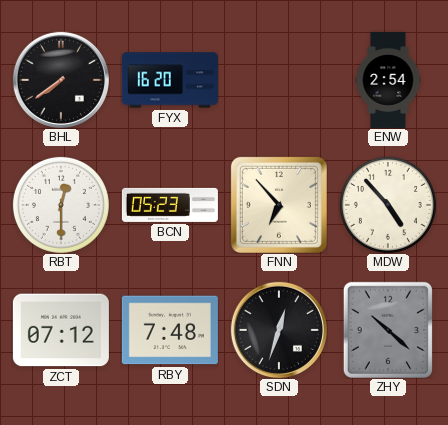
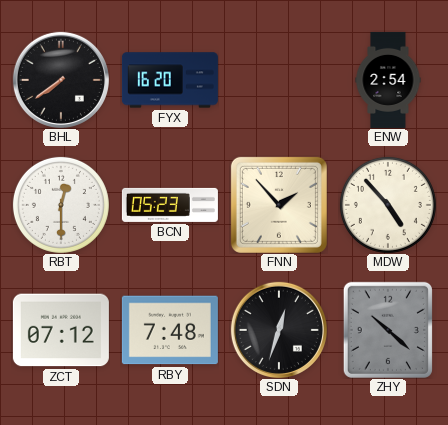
FNN: 6:53 -> 1:53
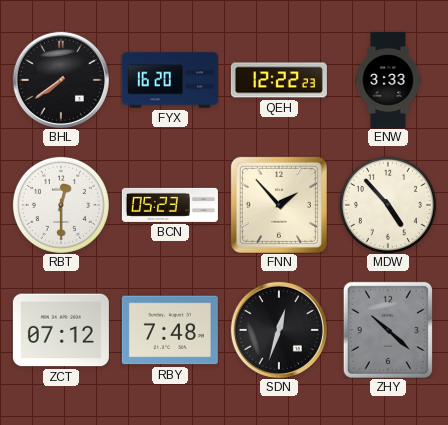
QEH: none -> 12:22
ENW: 2:54 -> 3:33
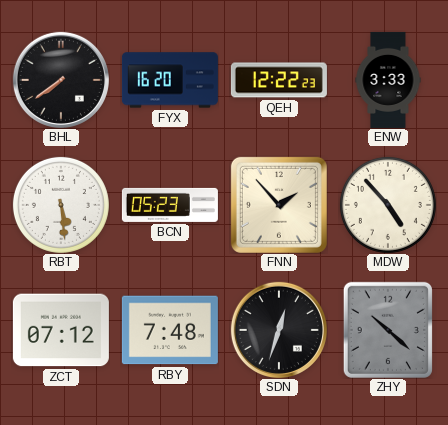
RBT: 12:30 -> 5:29
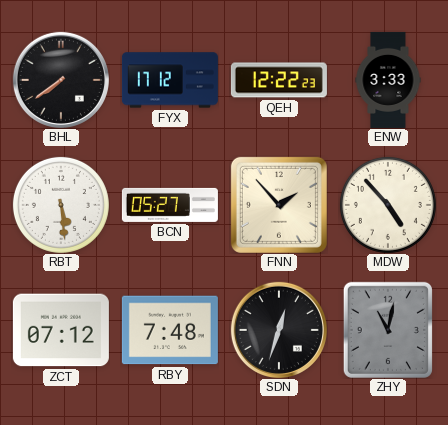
FYX: 16:20 -> 17:12
BCN: 05:23 -> 05:27
ZHY: 10:22 -> 11:02
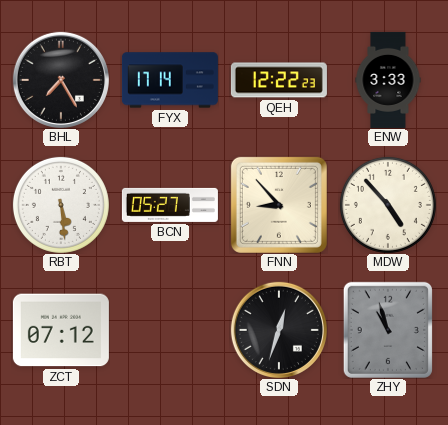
BHL: 7:39 -> 7:25
FYX: 17:12 -> 17:14
FNN: 1:53 -> 8:53
RBY: 7:48 -> none
ZHY: 11:02 -> 10:57
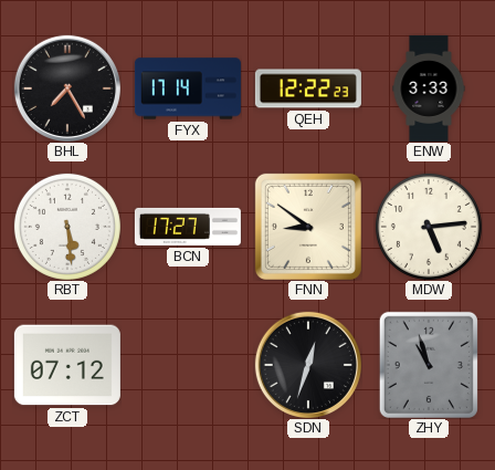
BCN: 05:27 -> 17:27
FNN: 8:53 -> 8:51
MDW: 4:53 -> 5:14
